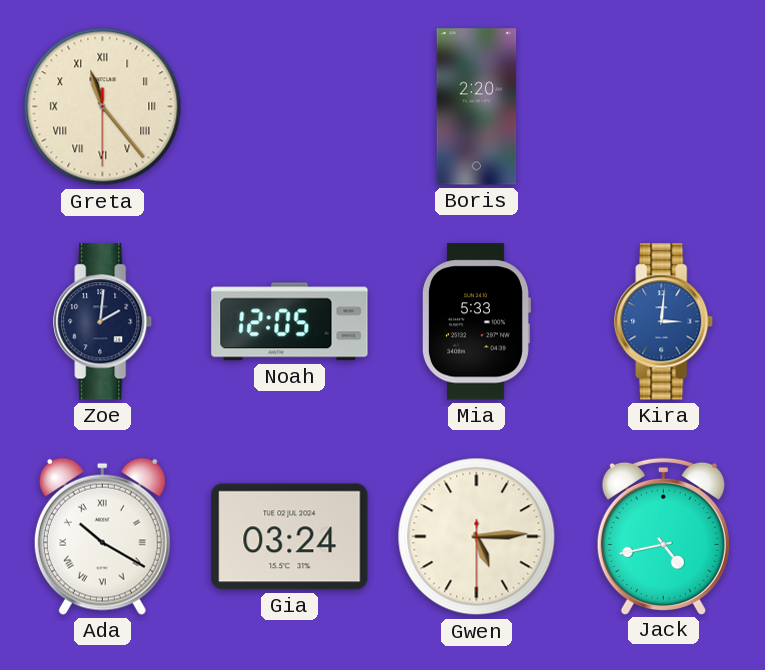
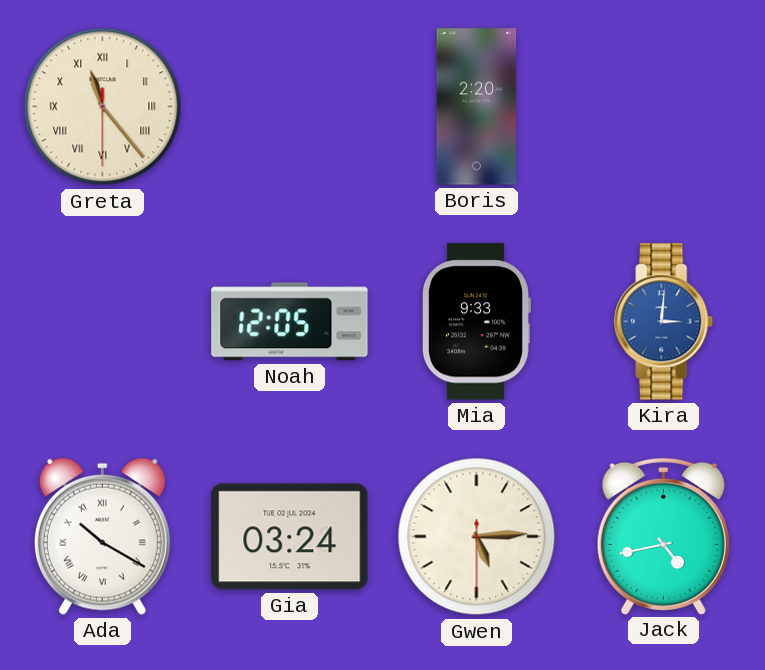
Zoe: 2:01 -> none
Mia: 5:33 -> 9:33
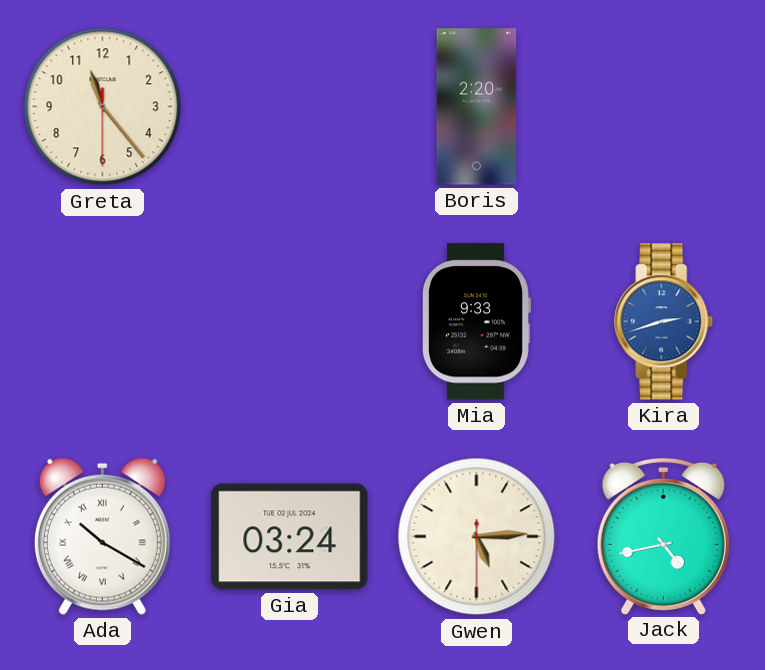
Greta numerals: Roman -> Arabic
Noah: 12:05 -> none
Kira: 3:01 -> 2:42
